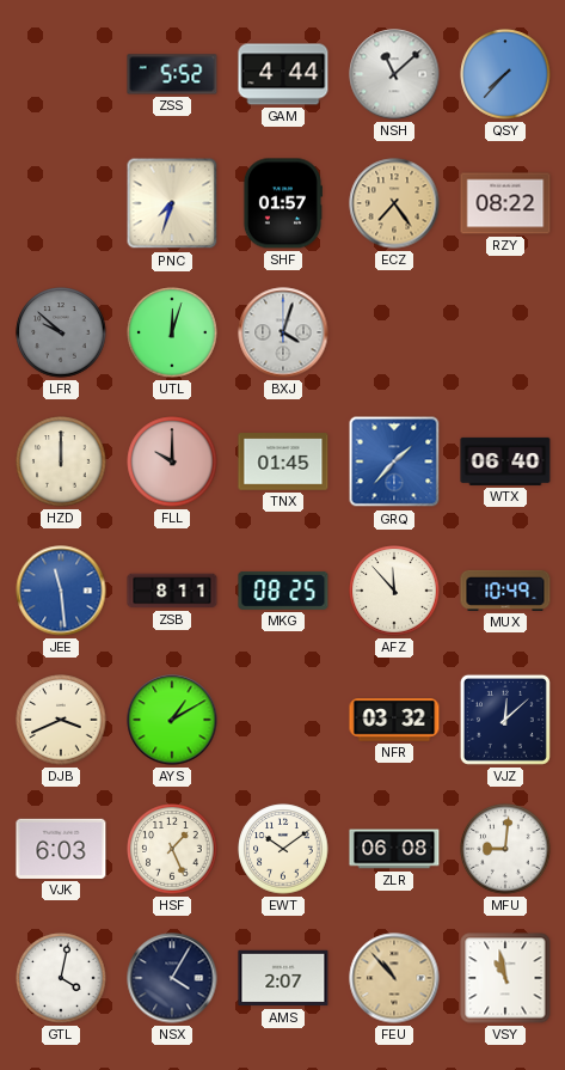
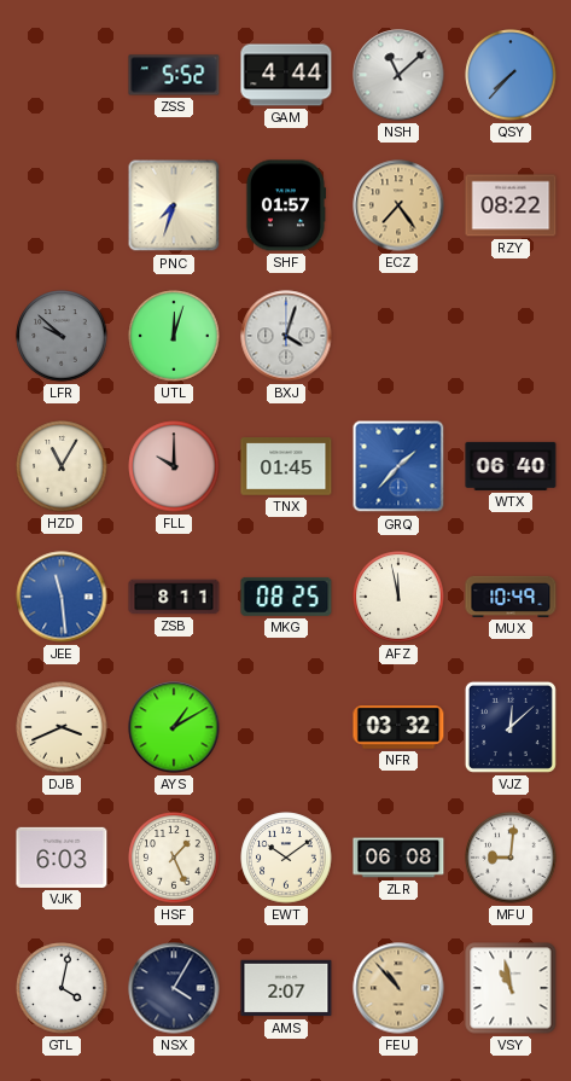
HZD: 12:00 -> 11:05
AFZ: 11:53 -> 11:58
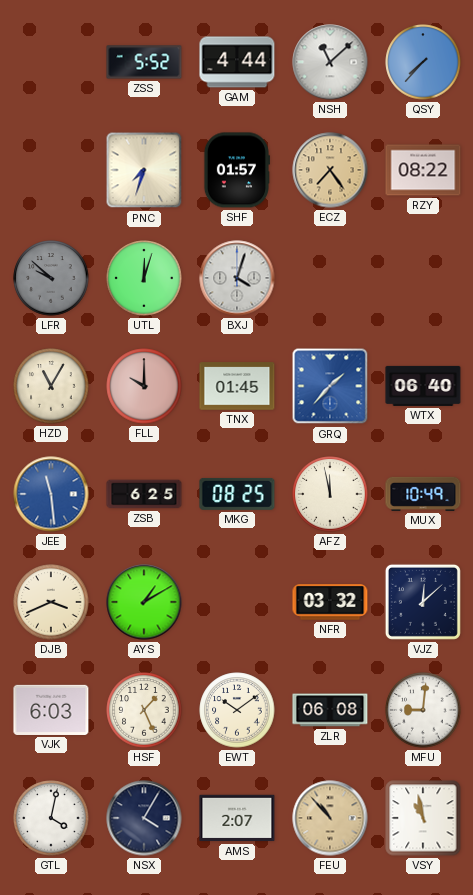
ZSB: 8:11 -> 6:25
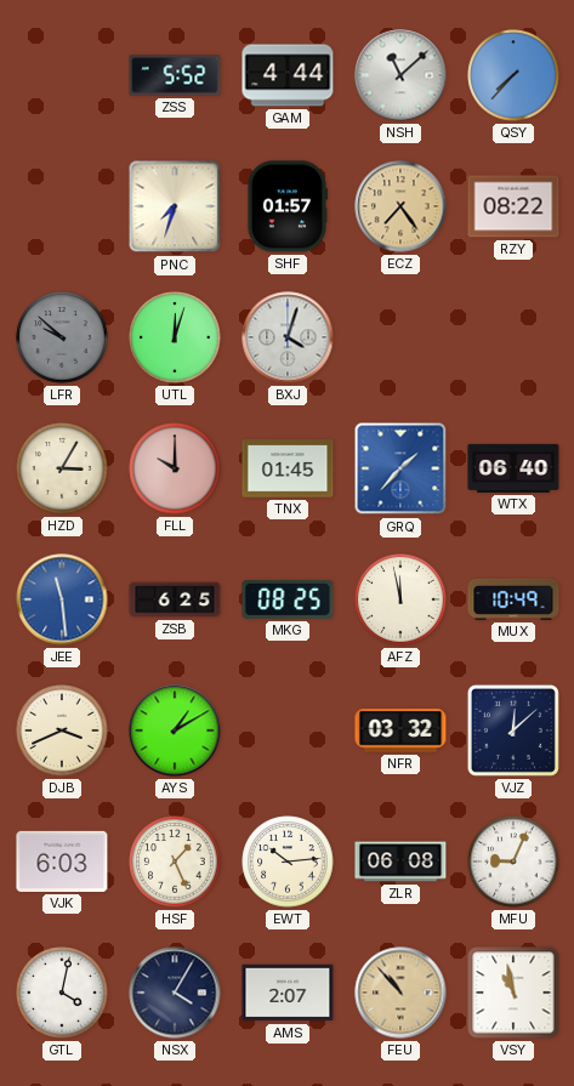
HZD: 11:05 -> 3:05
EWT: 10:09 -> 10:14
MFU: 9:01 -> 9:04
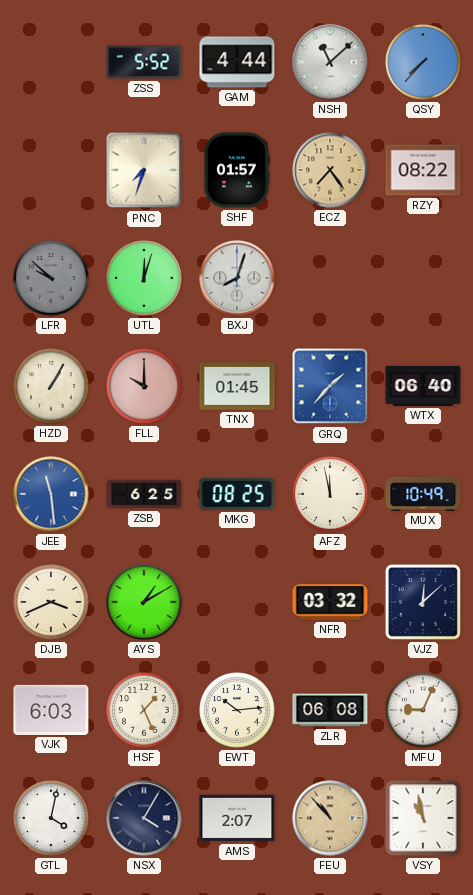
BXJ: 4:03 -> 8:03
HZD: 3:05 -> 1:05
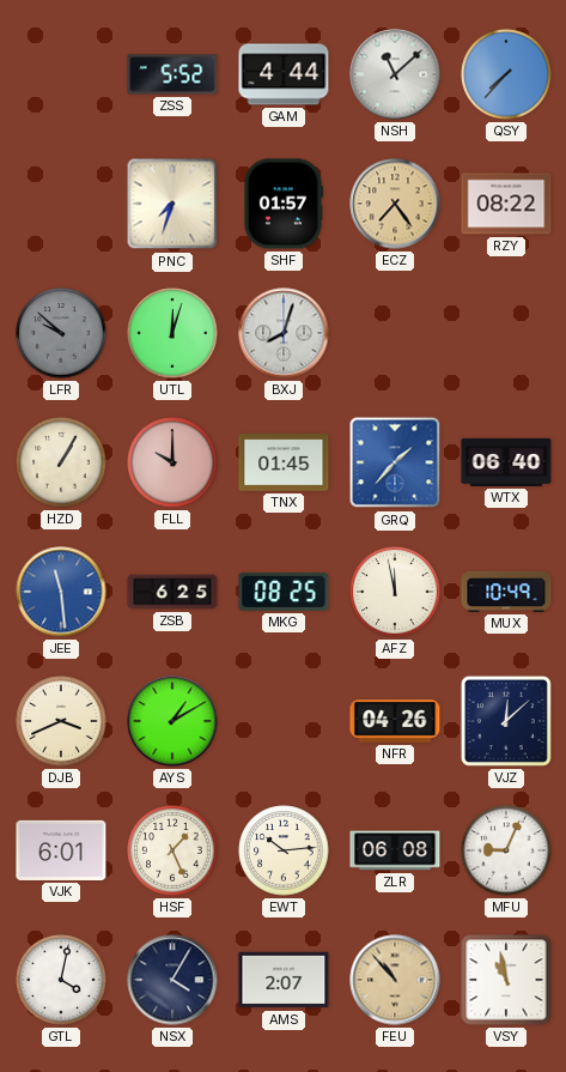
NFR: 03:32 -> 04:26
VJK: 6:03 -> 6:01
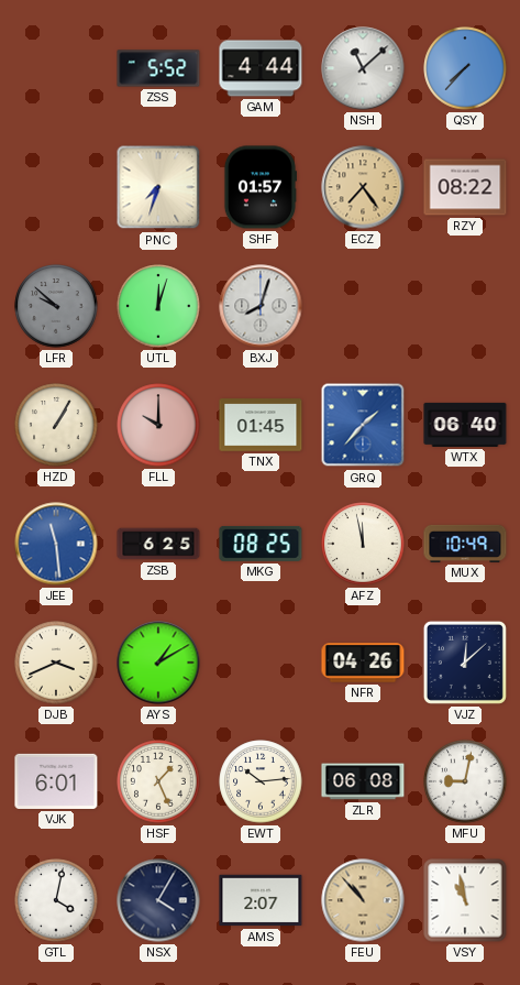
MFU: 9:04 -> 9:02
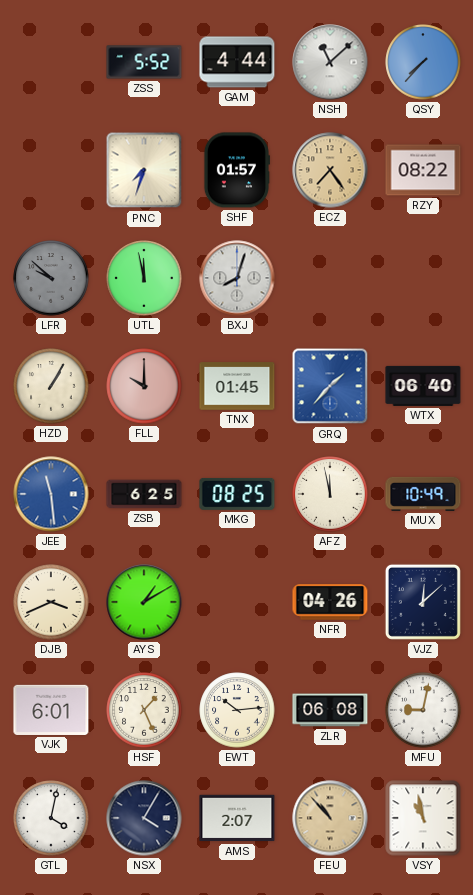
UTL: 12:03 -> 11:58
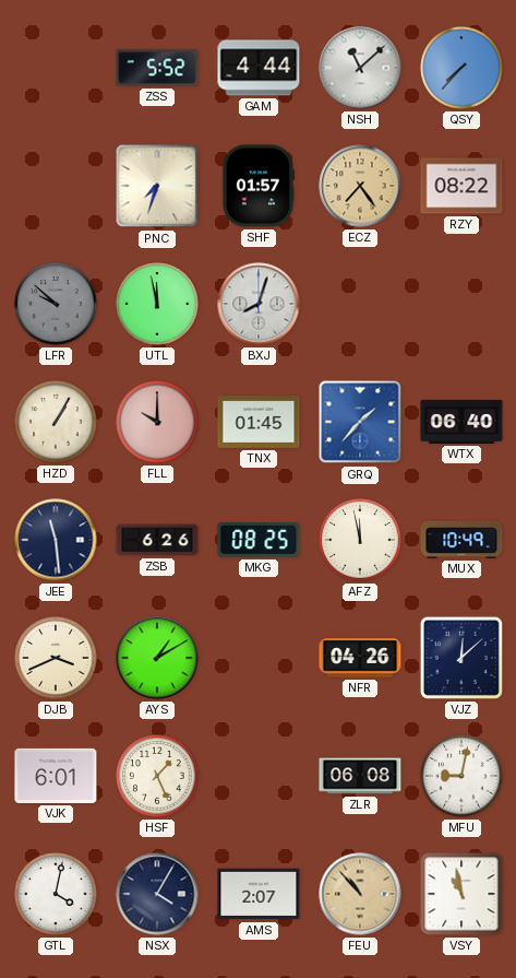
JEE dial: blue -> navy
ZSB: 6:25 -> 6:26
EWT: 10:14 -> none
